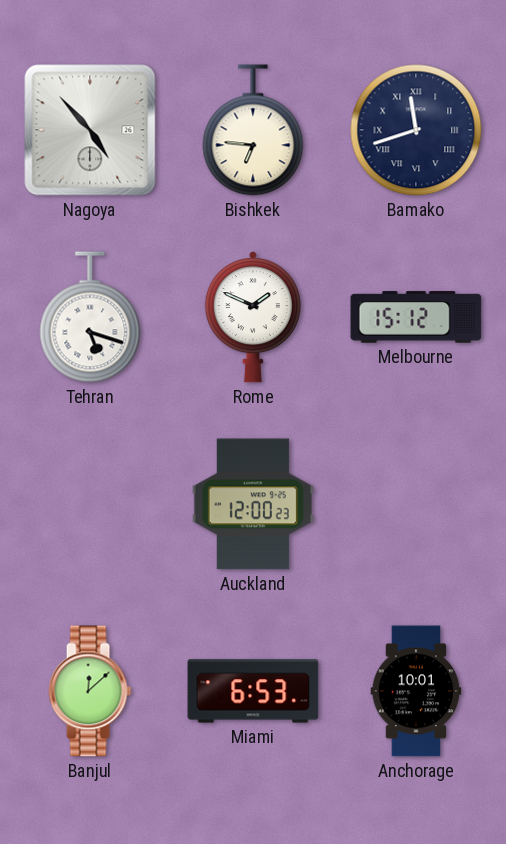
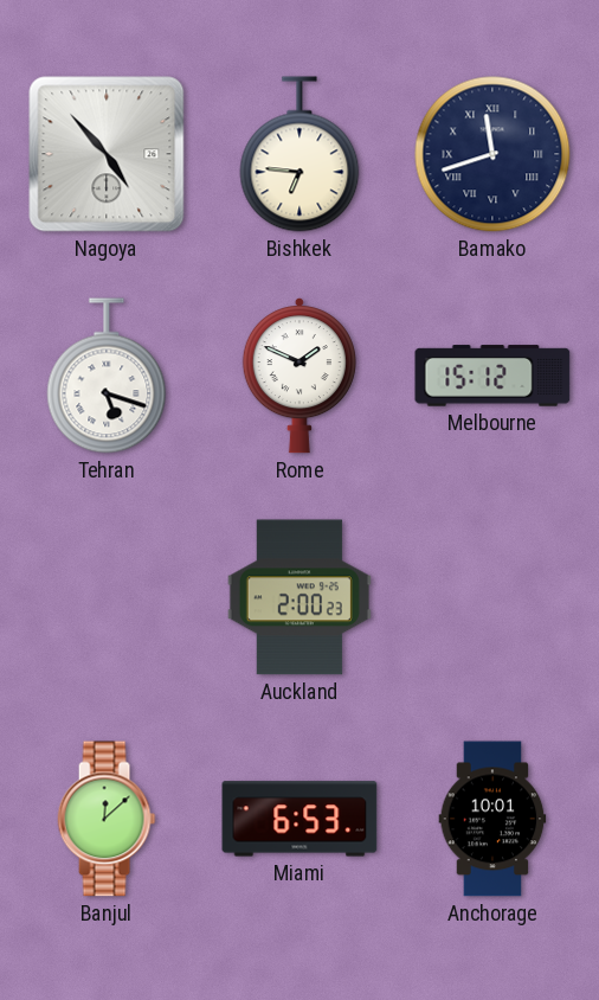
Auckland: 12:00 -> 2:00
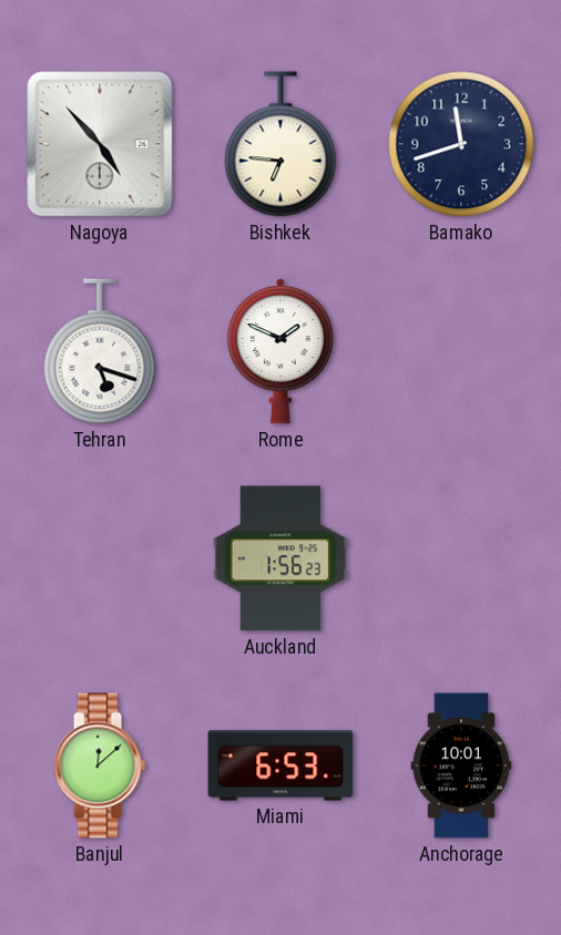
Bamako numerals: Roman -> Arabic
Melbourne: 15:12 -> none
Auckland: 2:00 -> 1:56
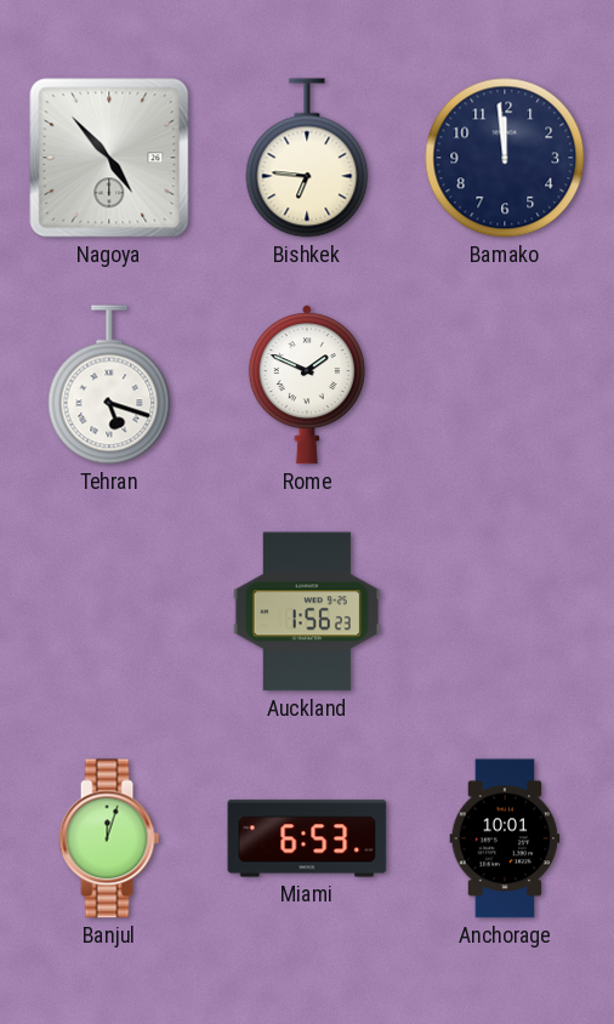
Bamako: 11:42 -> 11:59
Banjul: 12:08 -> 12:03
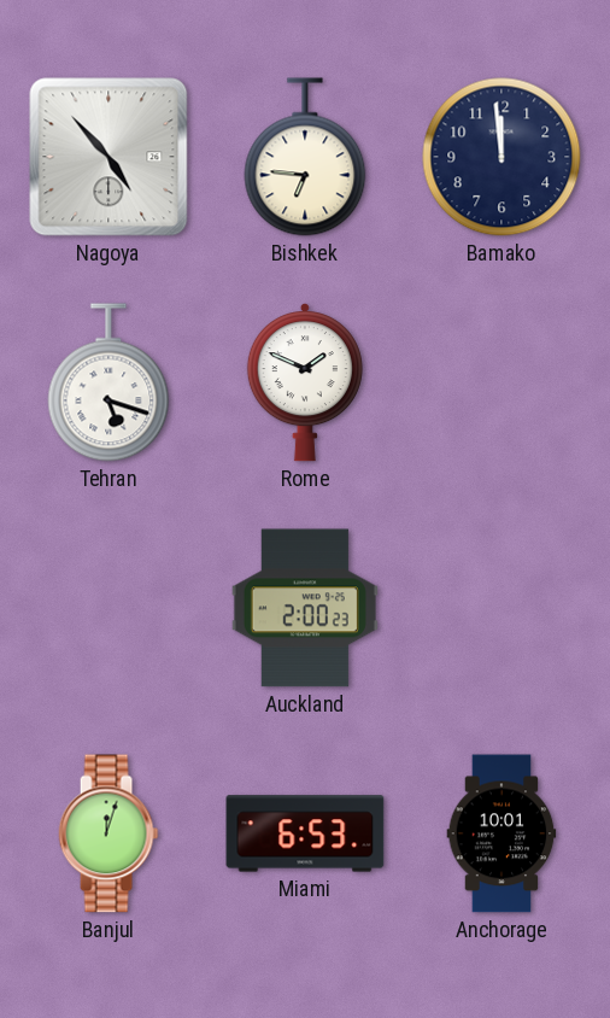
Auckland: 1:56 -> 2:00
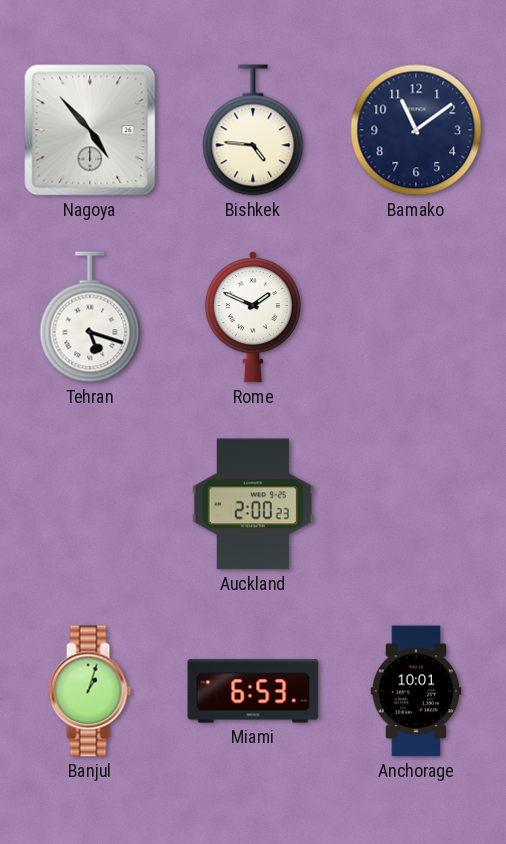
Bishkek: 6:46 -> 4:46
Bamako: 11:59 -> 11:09
Banjul: 12:03 -> 1:03
